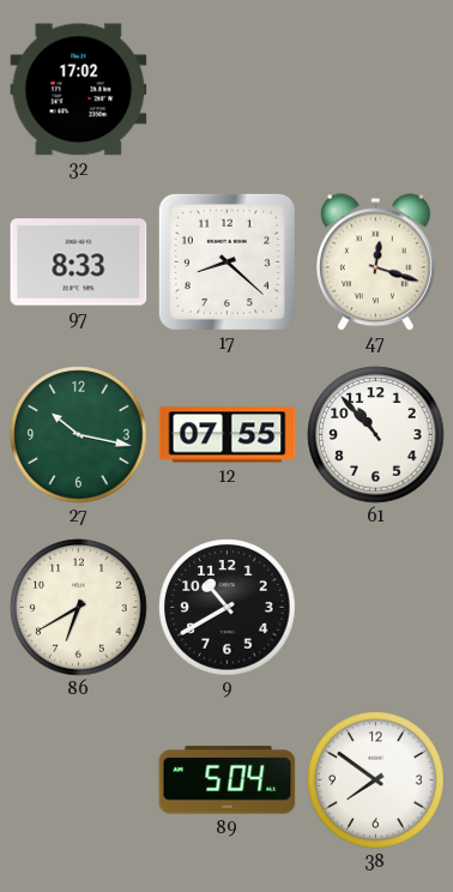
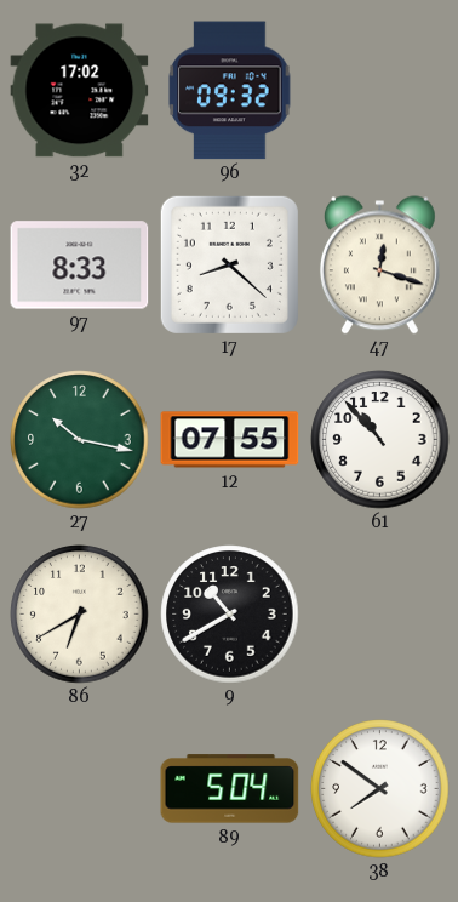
96: none -> 09:32
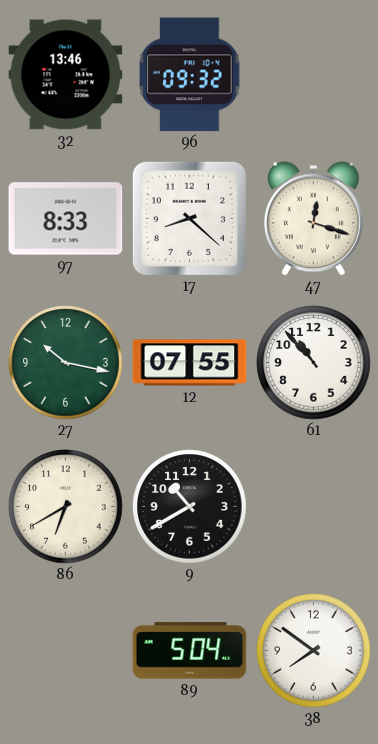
32: 17:02 -> 13:46
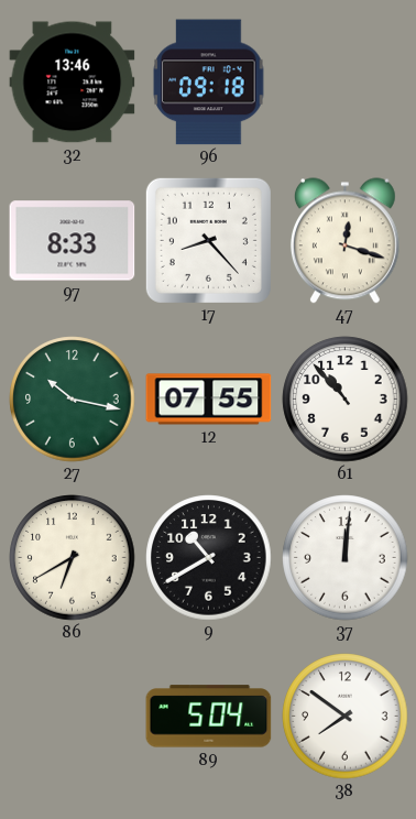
96: 09:32 -> 09:18
17: 8:22 -> 8:23
37: none -> 12:01
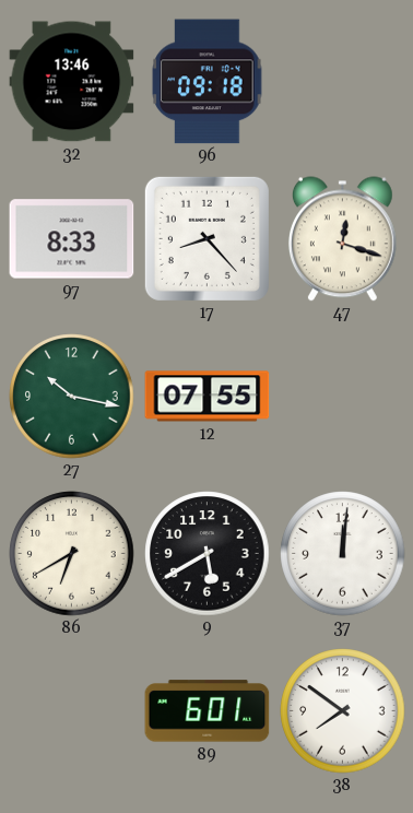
61: 10:53 -> none
9: 10:40 -> 5:40
89: 5:04 -> 6:01
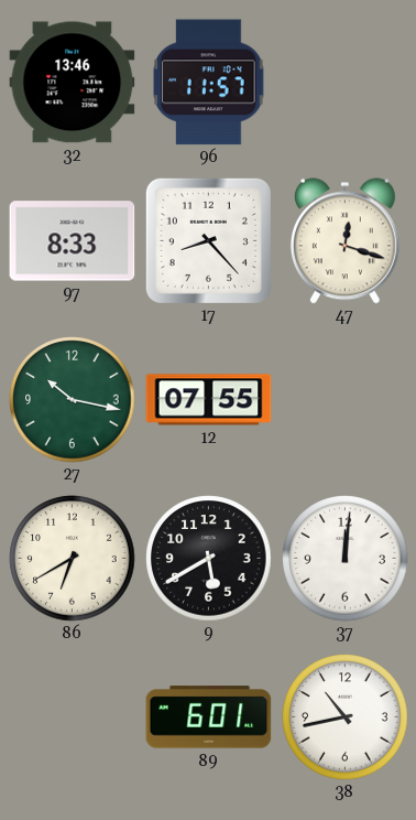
96: 09:18 -> 11:57
38: 7:51 -> 10:43
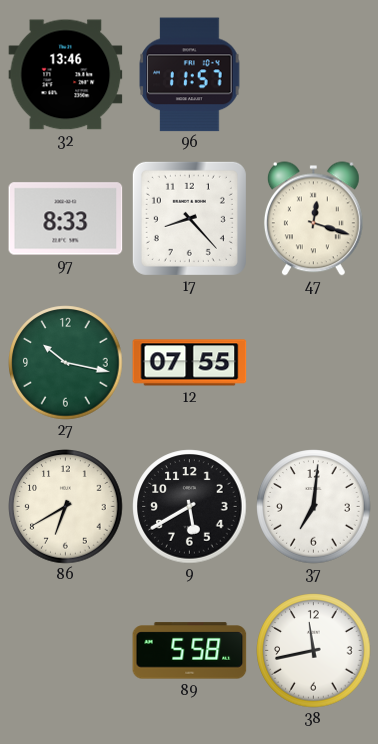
37: 12:01 -> 7:01
89: 6:01 -> 5:58
38: 10:43 -> 11:43
